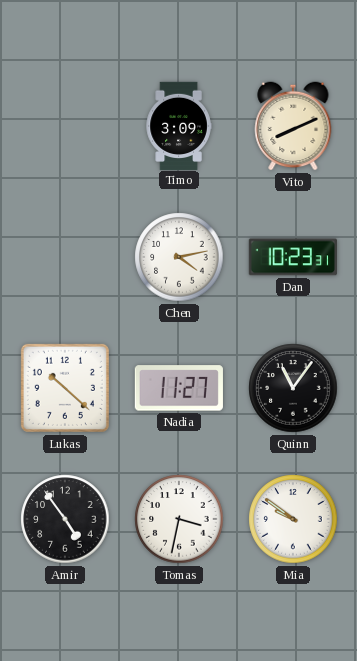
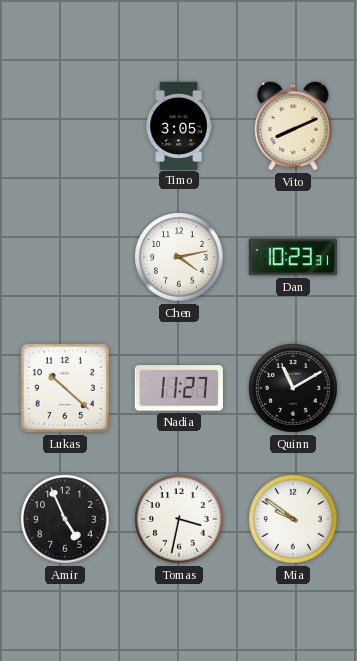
Timo: 3:09 -> 3:05
Quinn: 11:06 -> 11:10
Amir: 4:54 -> 4:56
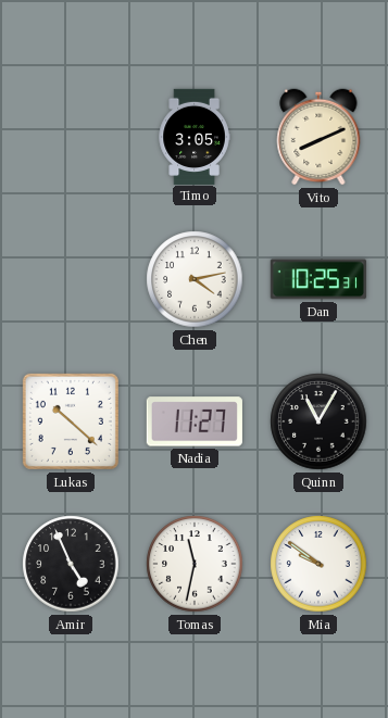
Dan: 10:23 -> 10:25
Quinn: 11:10 -> 11:05
Tomas: 3:32 -> 11:32
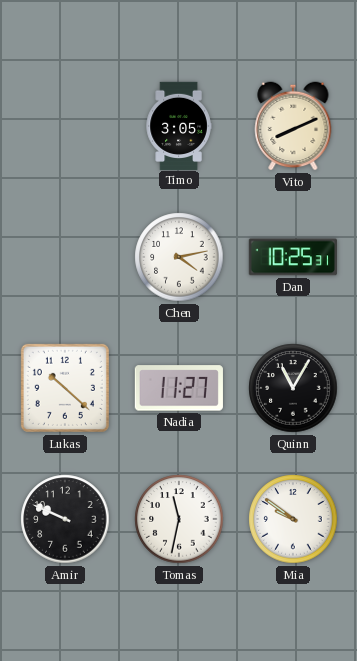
Amir: 4:56 -> 9:49
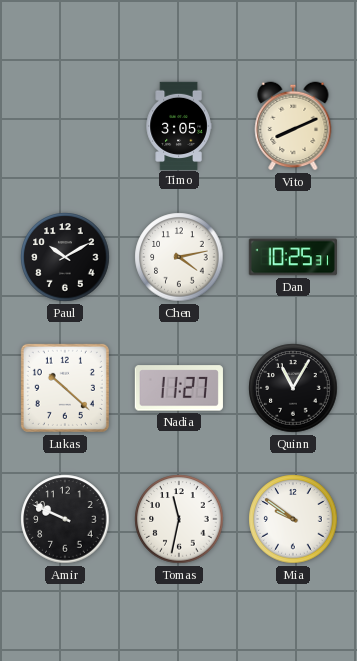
Paul: none -> 10:10
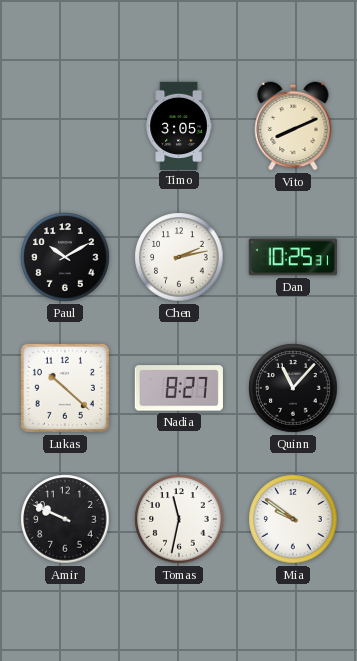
Chen: 4:13 -> 2:13
Nadia: 11:27 -> 8:27
Quinn: 11:05 -> 11:07
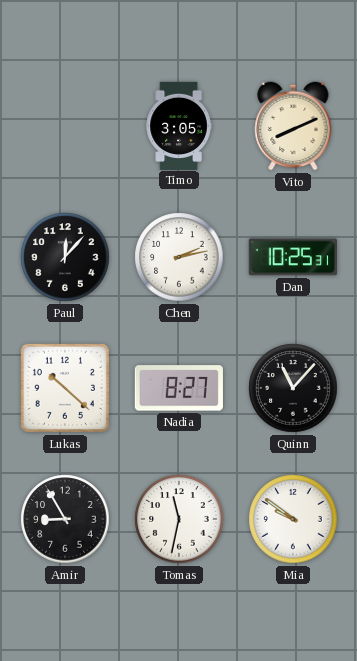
Paul: 10:10 -> 12:07
Amir: 9:49 -> 8:55
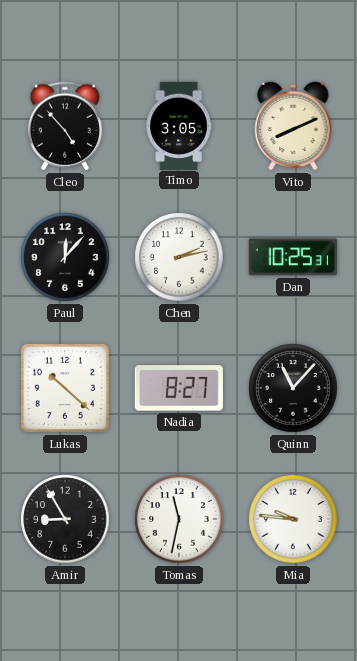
Cleo: none -> 4:53
Mia: 9:51 -> 9:46
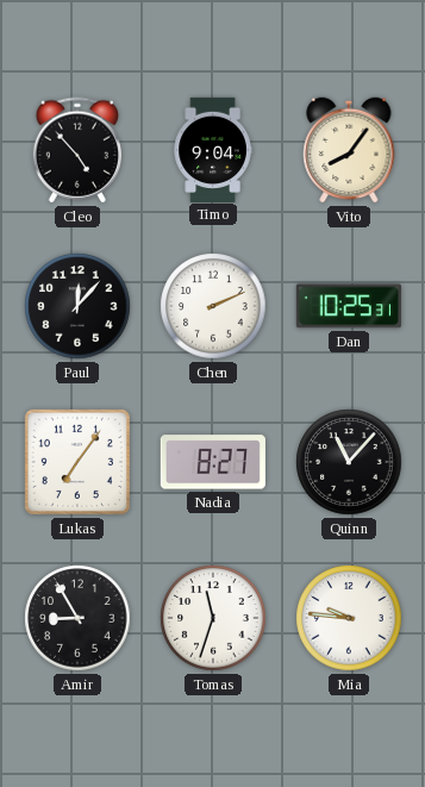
Timo: 3:05 -> 9:04
Vito: 8:11 -> 8:06
Chen: 2:13 -> 2:11
Lukas: 10:22 -> 7:06
Tomas: 11:32 -> 11:33
